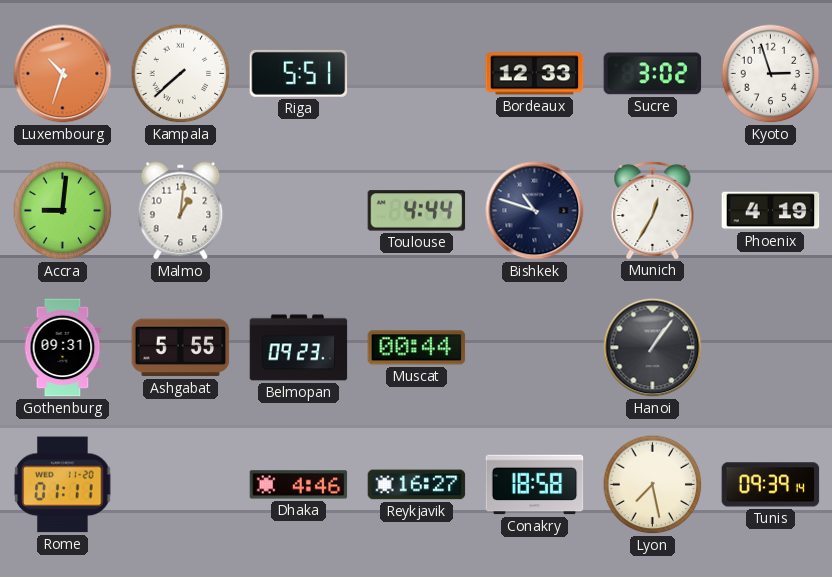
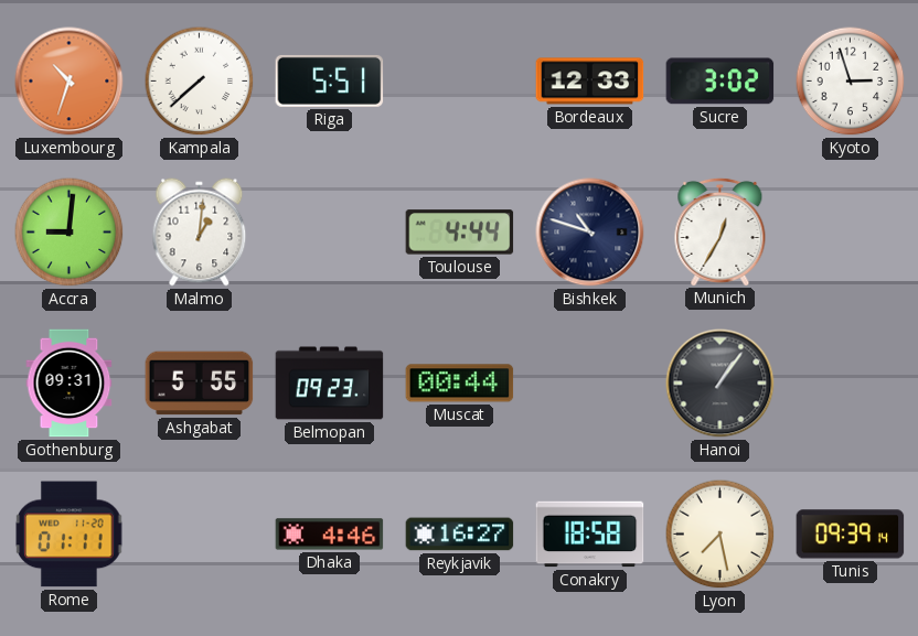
Phoenix: 4:19 -> none
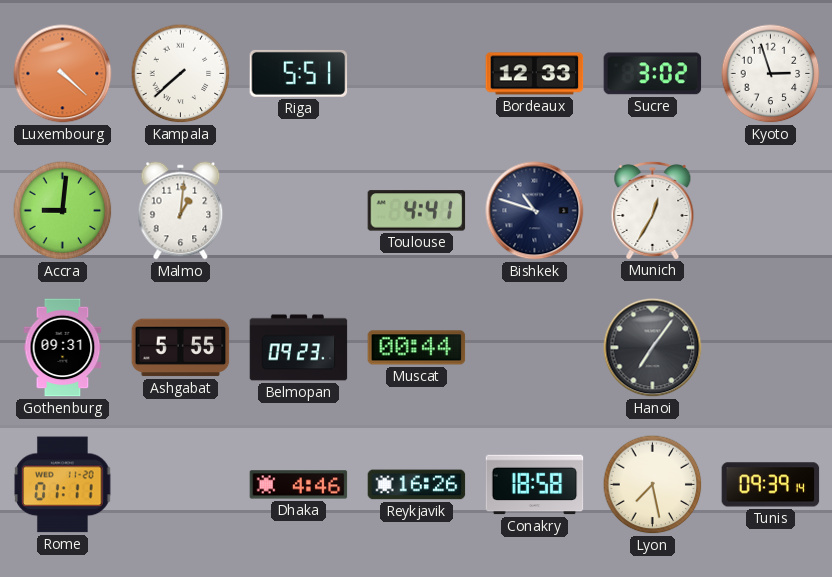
Luxembourg: 10:33 -> 4:22
Toulouse: 4:44 -> 4:41
Hanoi: 1:06 -> 7:06
Reykjavik: 16:27 -> 16:26
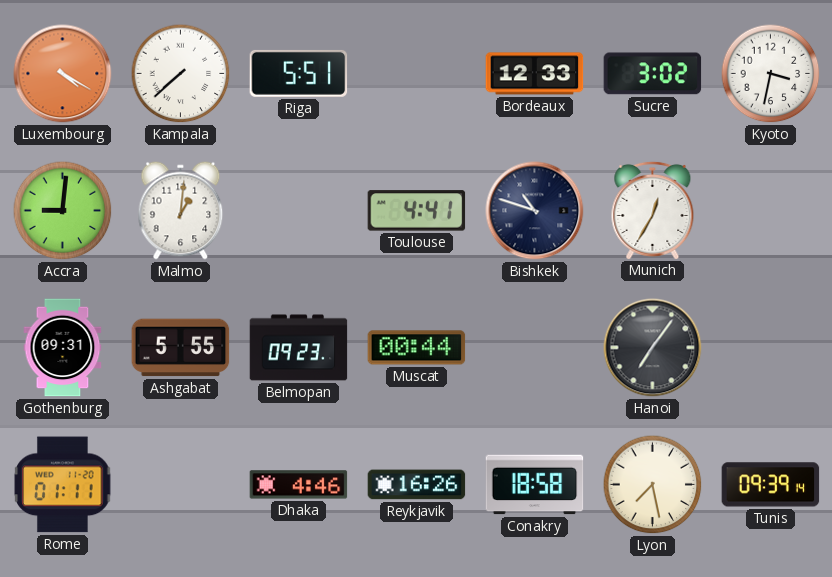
Luxembourg: 4:22 -> 4:20
Kyoto: 2:57 -> 3:32
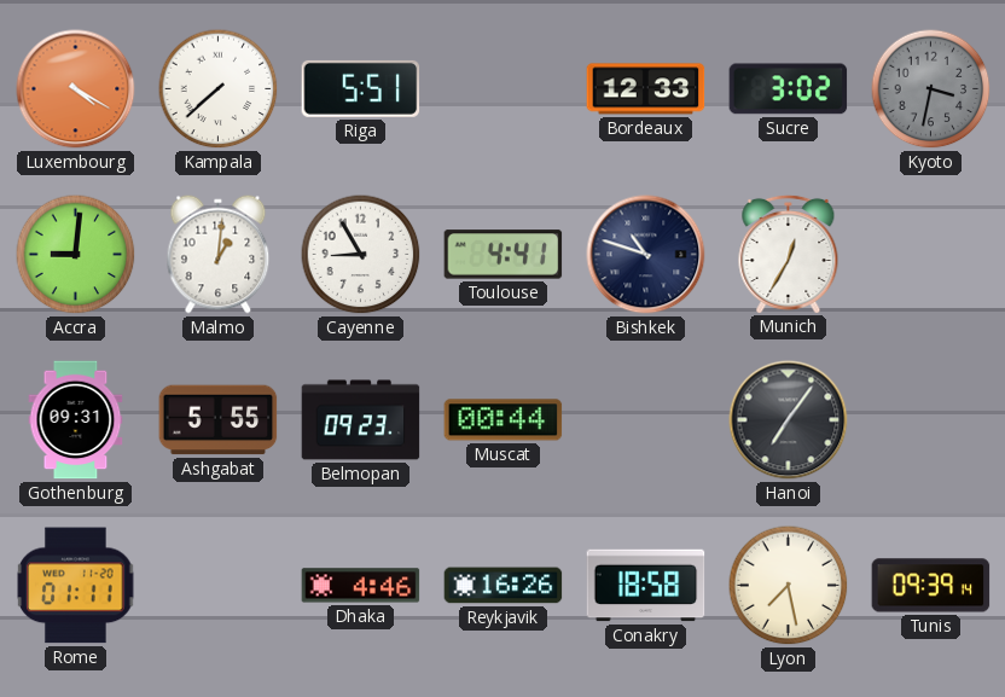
Kyoto dial: white -> grey
Cayenne: none -> 8:55
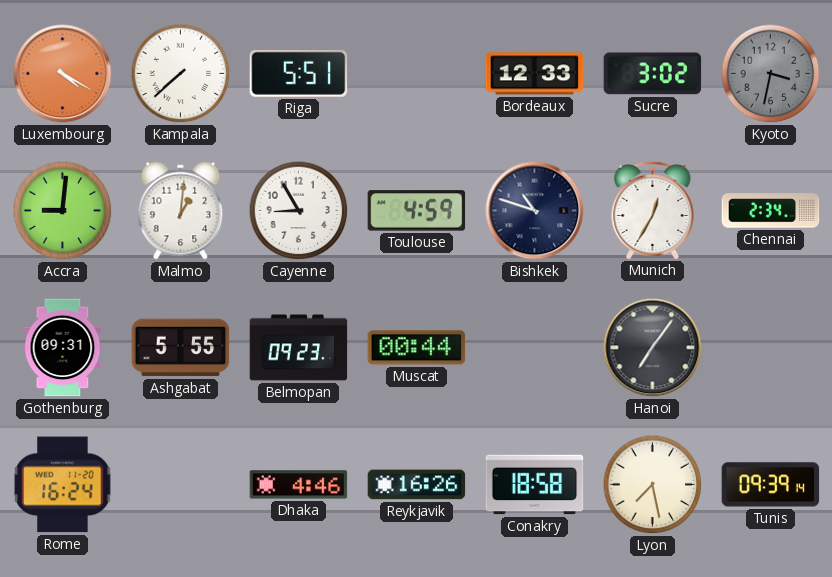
Toulouse: 4:41 -> 4:59
Chennai: none -> 2:34
Rome: 01:11 -> 16:24
